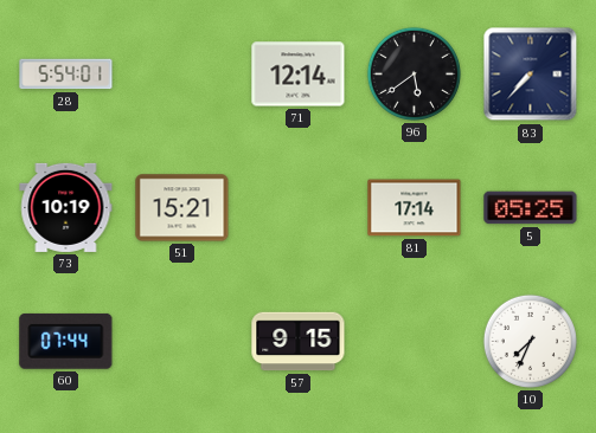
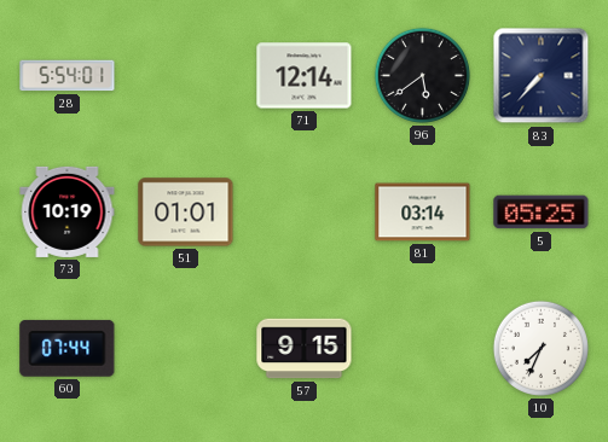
51: 15:21 -> 01:01
81: 17:14 -> 03:14
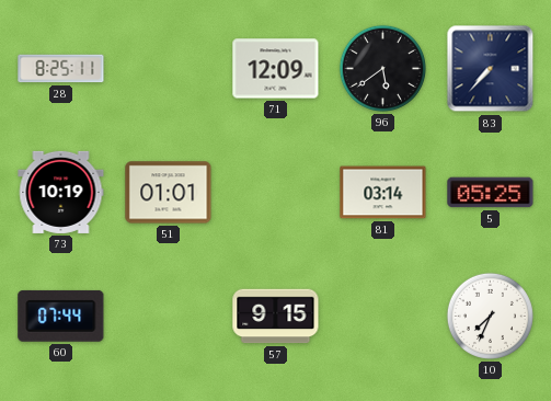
28: 5:54 -> 8:25
71: 12:14 -> 12:09
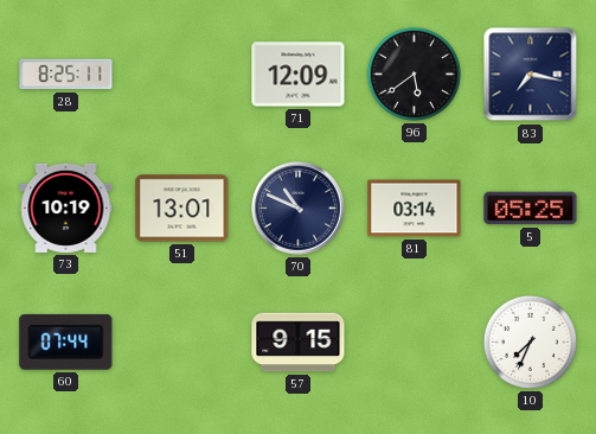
83: 7:37 -> 7:17
51: 01:01 -> 13:01
70: none -> 10:49
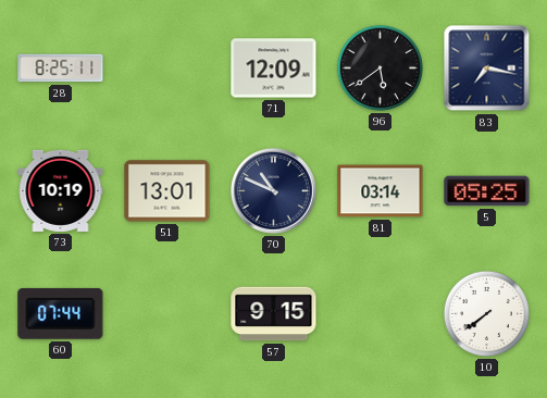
10: 7:34 -> 7:39
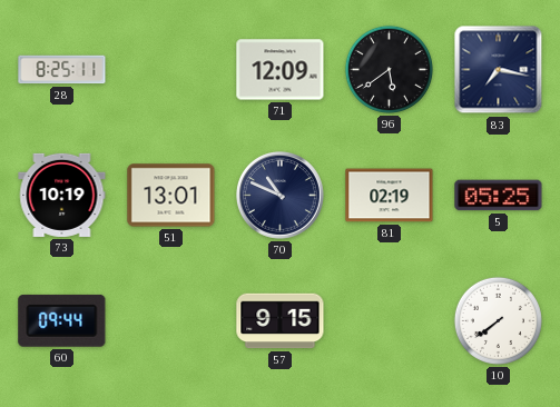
81: 03:14 -> 02:19
60: 07:44 -> 09:44
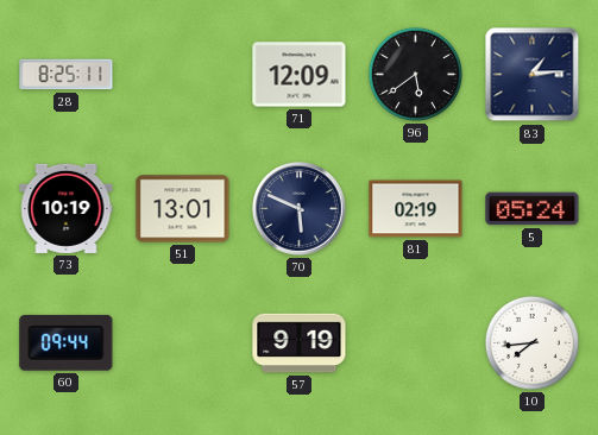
83: 7:17 -> 1:14
70: 10:49 -> 5:49
5: 05:25 -> 05:24
57: 9:15 -> 9:19
10: 7:39 -> 7:44
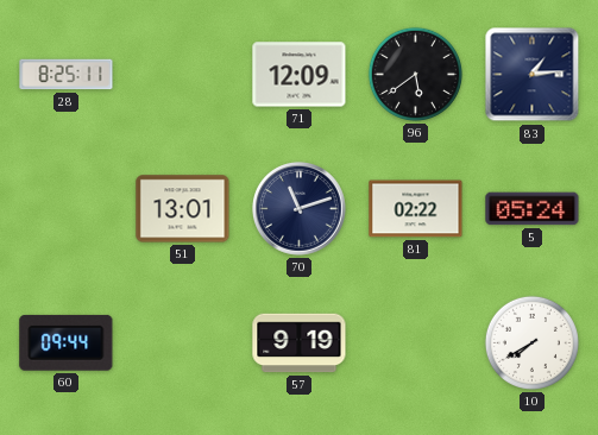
73: 10:19 -> none
70: 5:49 -> 11:12
81: 02:19 -> 02:22
10: 7:44 -> 7:40
